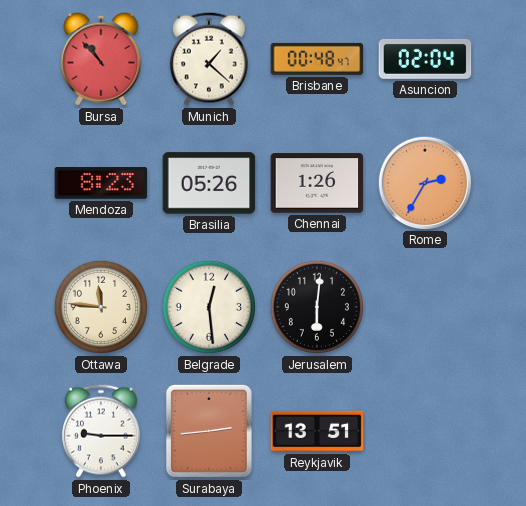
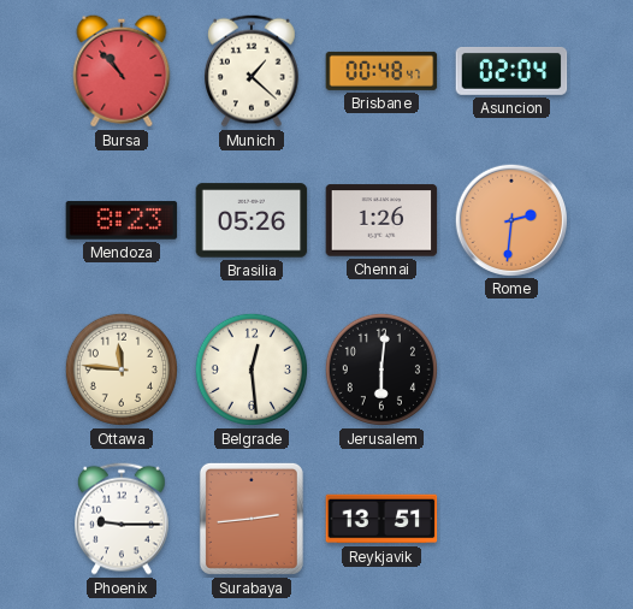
Rome: 2:35 -> 2:31
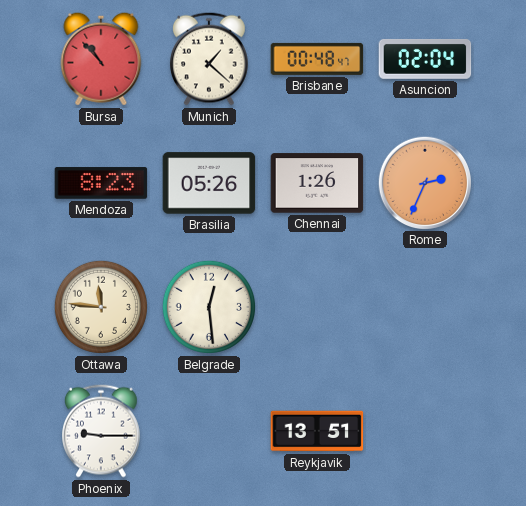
Rome: 2:31 -> 2:34
Jerusalem: 6:01 -> none
Surabaya: 2:44 -> none
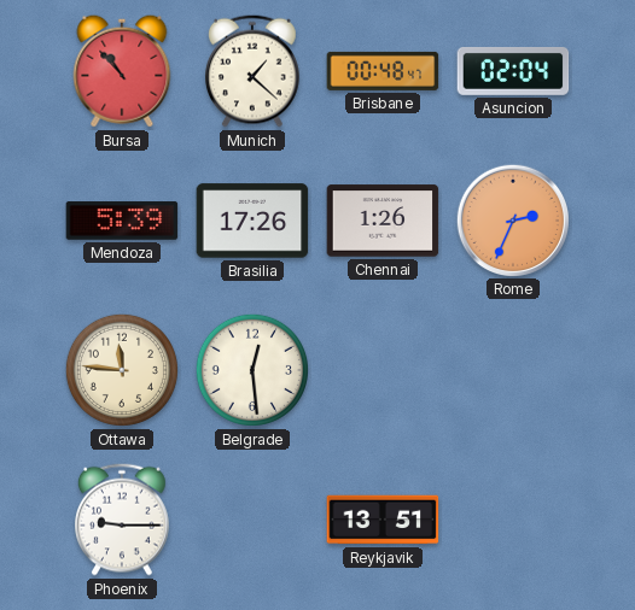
Mendoza: 8:23 -> 5:39
Brasilia: 05:26 -> 17:26
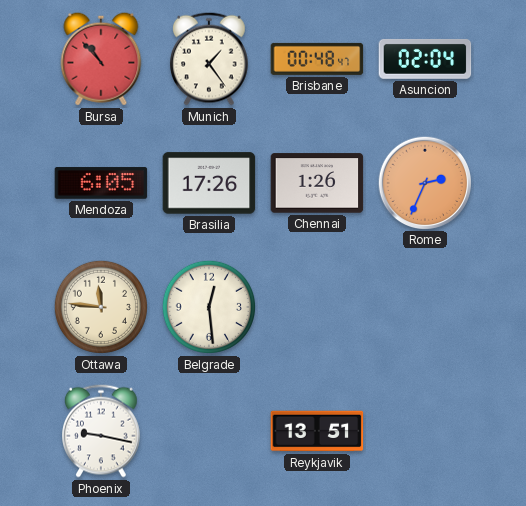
Munich: 1:22 -> 1:24
Mendoza: 5:39 -> 6:05
Phoenix: 9:15 -> 9:17
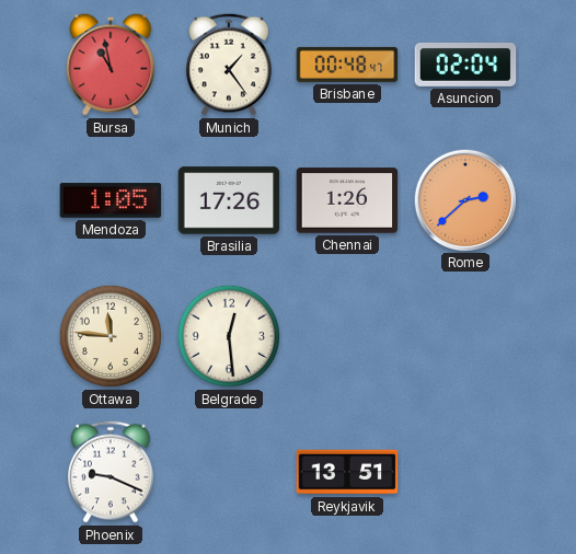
Bursa: 10:53 -> 10:58
Mendoza: 6:05 -> 1:05
Rome: 2:34 -> 2:38
Phoenix: 9:17 -> 9:19
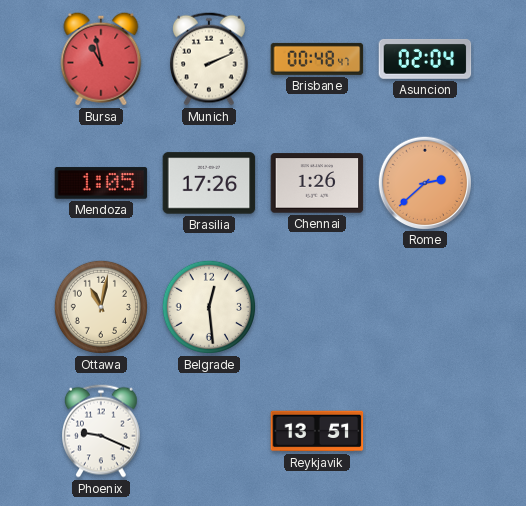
Munich: 1:24 -> 2:11
Ottawa: 11:46 -> 11:02
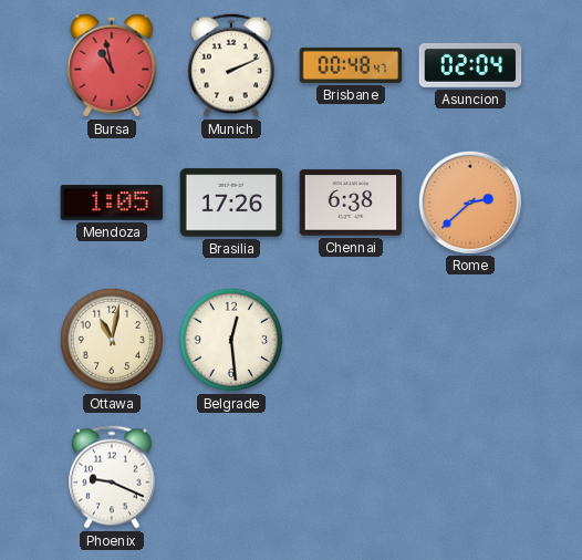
Chennai: 1:26 -> 6:38
Reykjavik: 13:51 -> none
